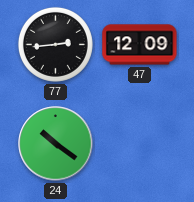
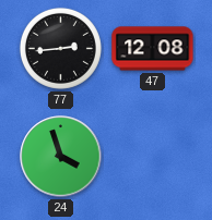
47: 12:09 -> 12:08
24: 10:21 -> 3:57
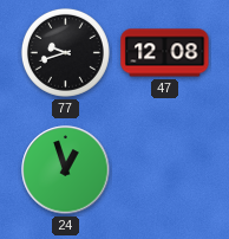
77: 2:44 -> 9:42
24: 3:57 -> 12:57
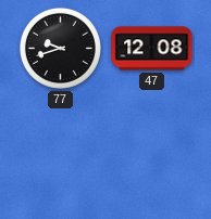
24: 12:57 -> none
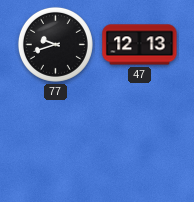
47: 12:08 -> 12:13
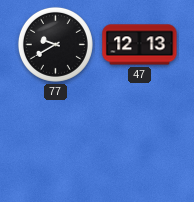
77: 9:42 -> 9:40
